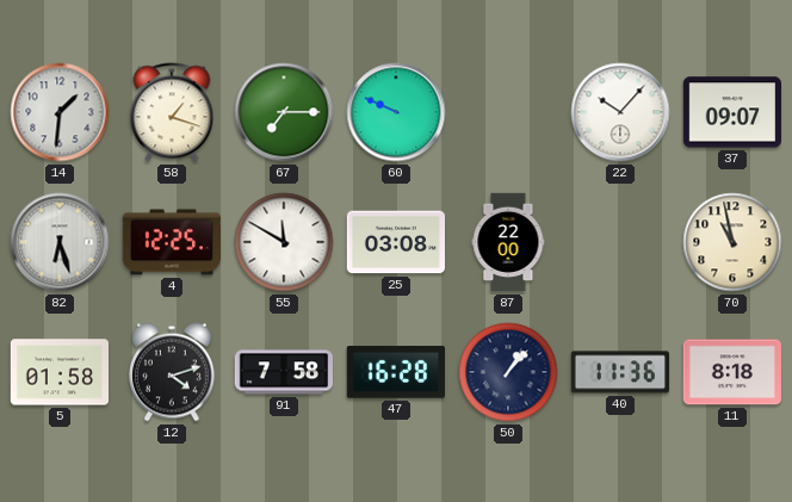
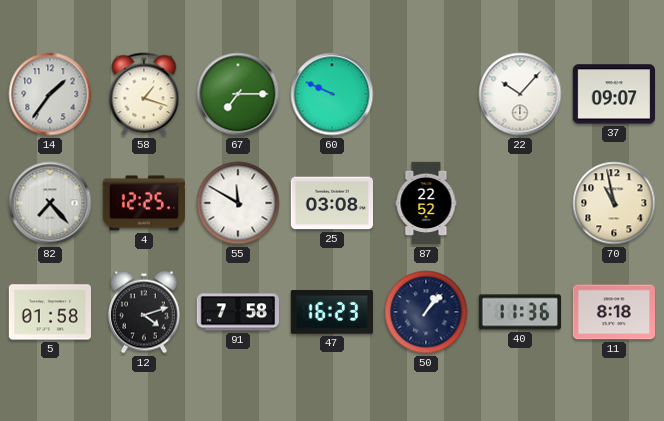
14: 1:31 -> 1:36
82: 6:27 -> 7:23
87: 22:00 -> 22:52
47: 16:28 -> 16:23
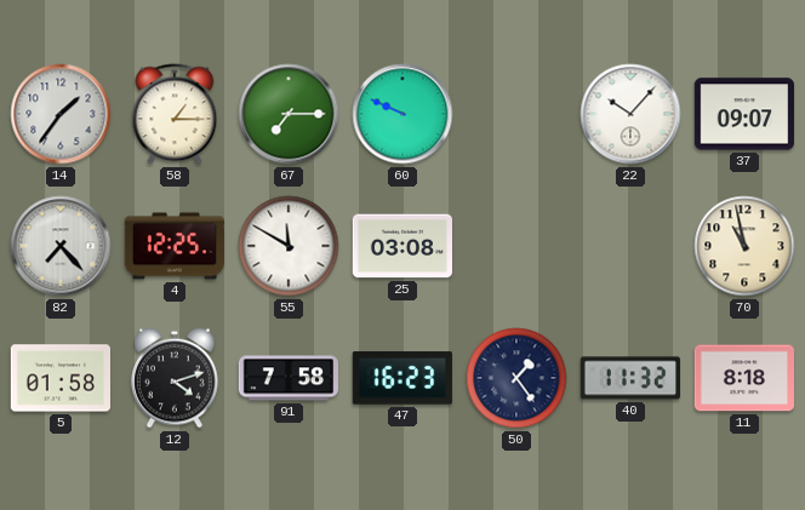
58: 1:18 -> 1:15
87: 22:52 -> none
50: 1:07 -> 1:24
40: 11:36 -> 11:32
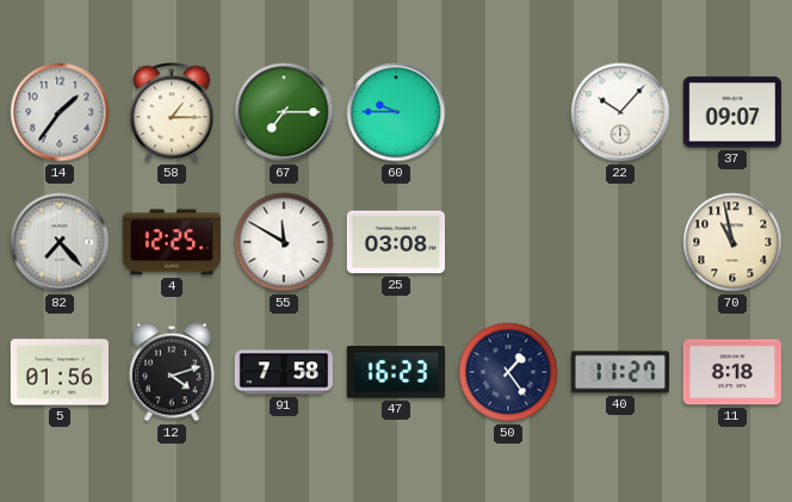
60: 9:49 -> 9:45
5: 01:58 -> 01:56
40: 11:32 -> 11:27
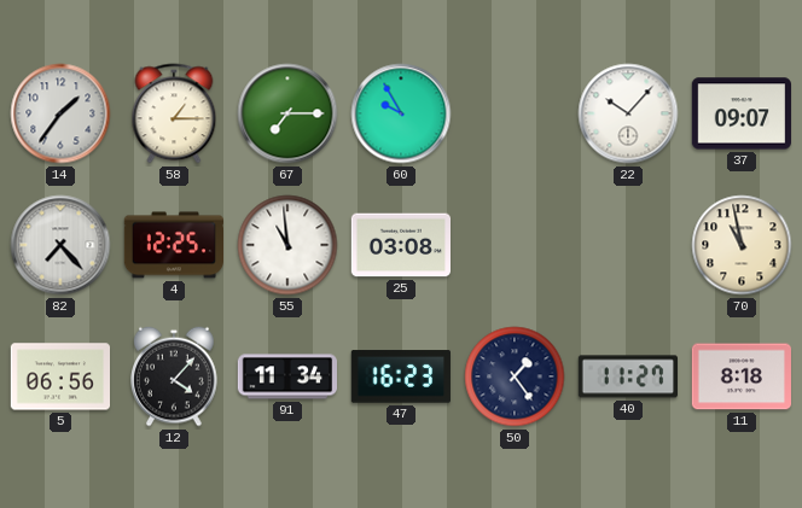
60: 9:45 -> 9:55
55: 11:50 -> 10:59
5: 01:56 -> 06:56
12: 4:12 -> 4:07
91: 7:58 -> 11:34
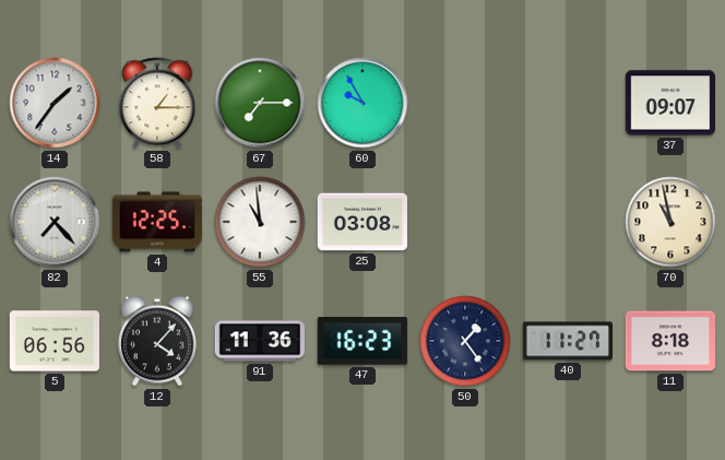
22: 10:07 -> none
91: 11:34 -> 11:36
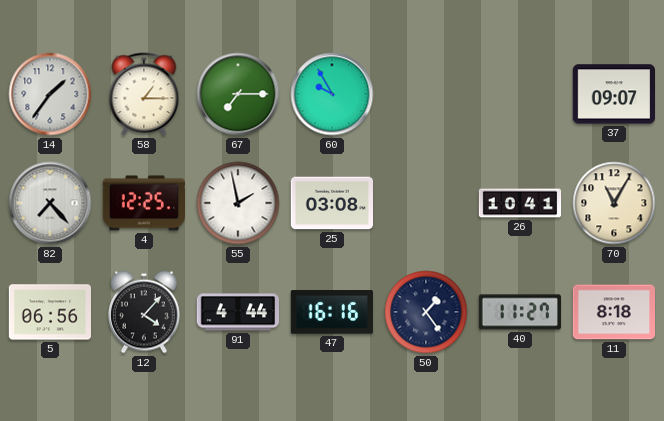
55: 10:59 -> 1:58
26: none -> 10:41
70: 10:58 -> 11:05
91: 11:36 -> 4:44
47: 16:23 -> 16:16
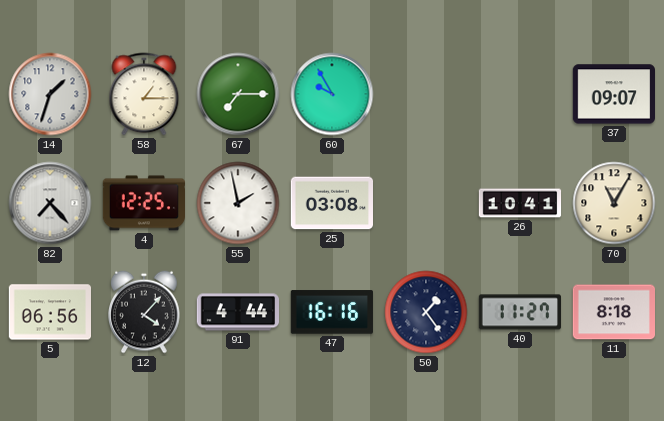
14: 1:36 -> 1:33
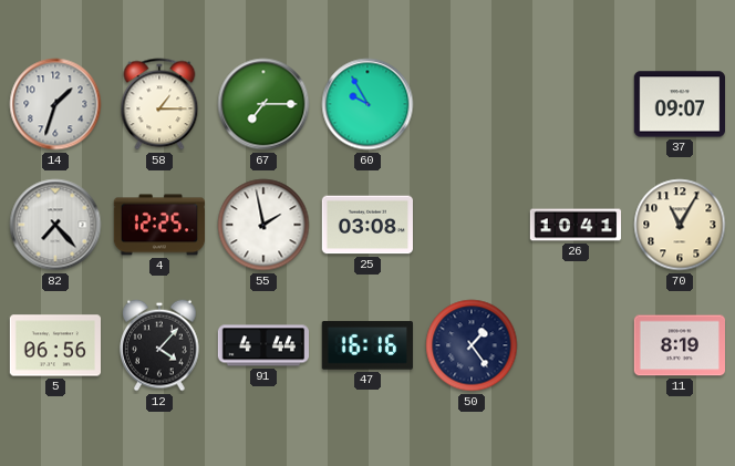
40: 11:27 -> none
11: 8:18 -> 8:19
